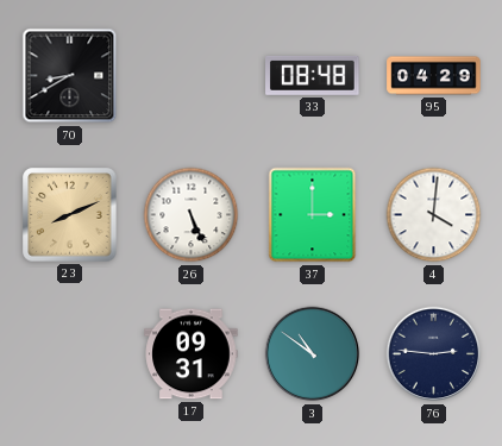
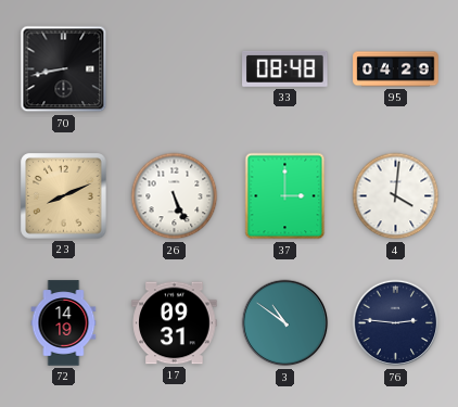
70: 8:40 -> 8:43
72: none -> 14:19
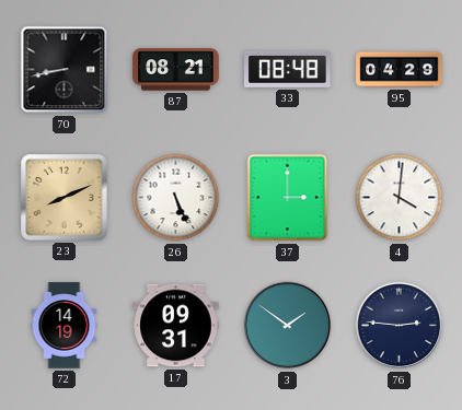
87: none -> 08:21
3: 10:51 -> 1:51
